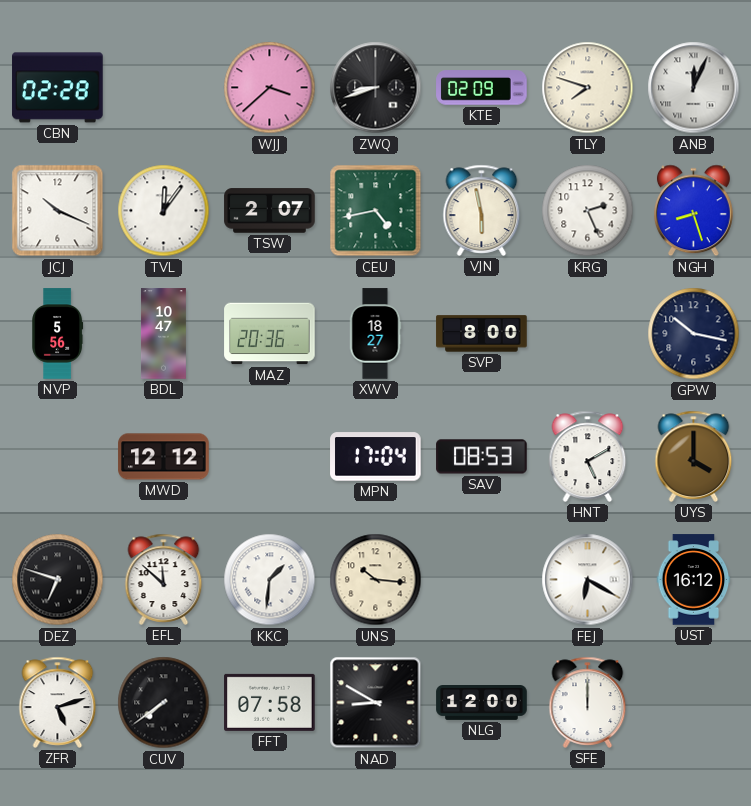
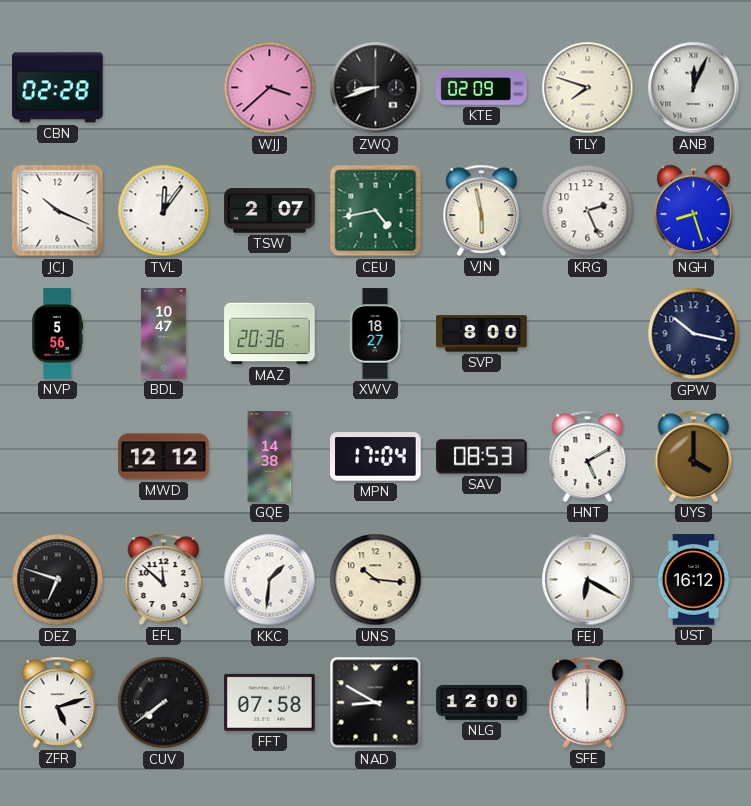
GQE: none -> 14:38
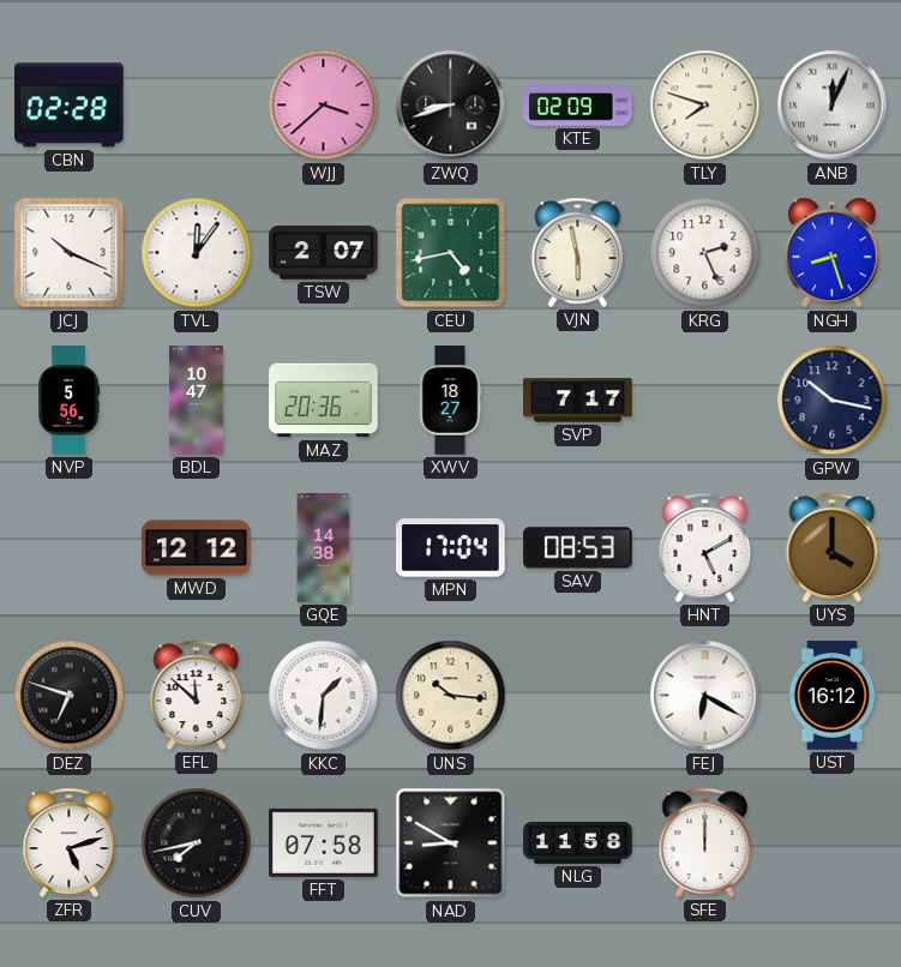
SVP: 8:00 -> 7:17
CUV: 7:39 -> 7:43
NLG: 12:00 -> 11:58
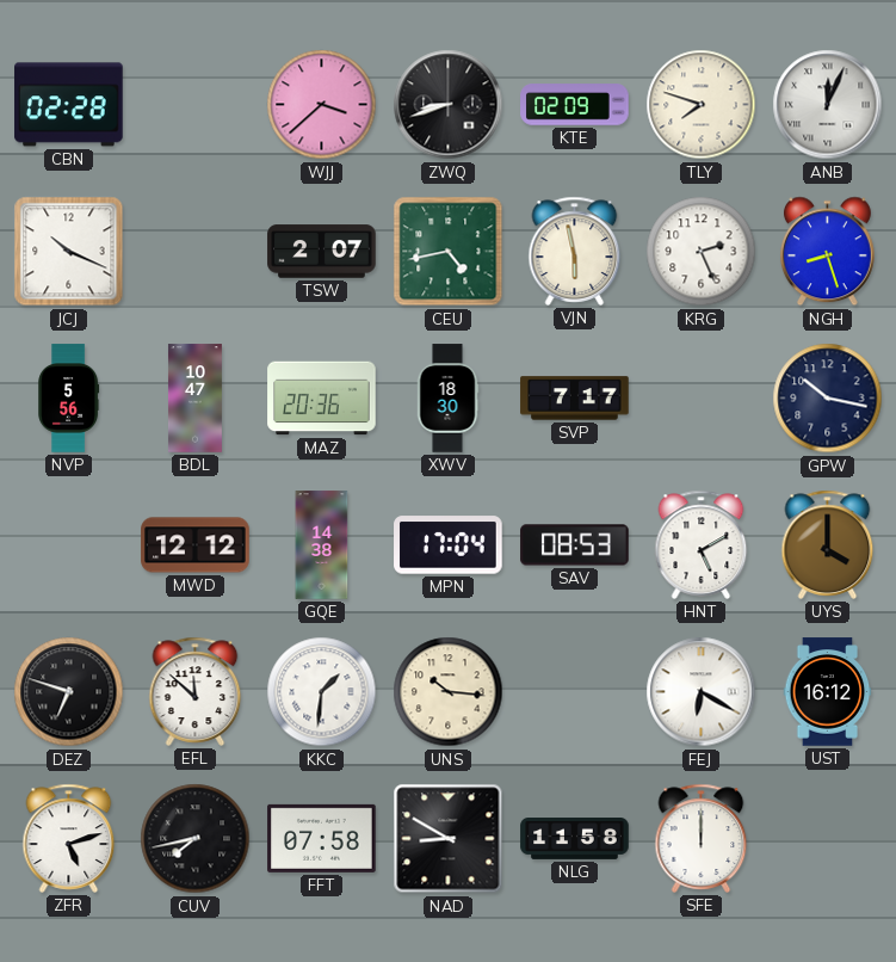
TVL: 12:06 -> none
XWV: 18:27 -> 18:30
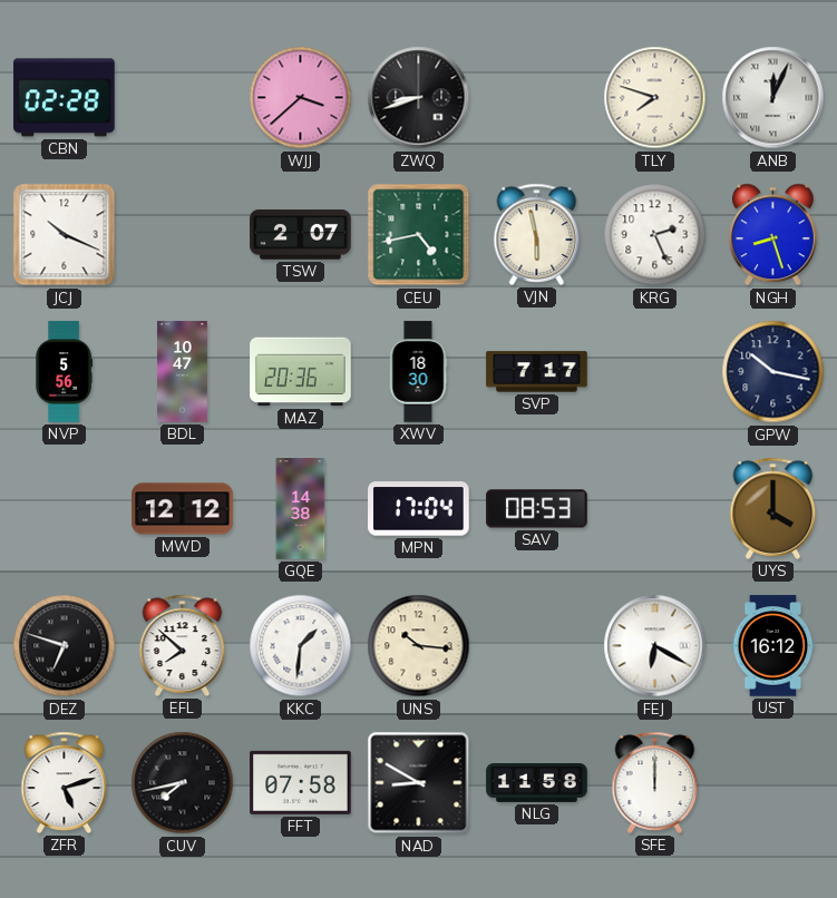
KTE: 02:09 -> none
HNT: 5:10 -> none
EFL: 11:52 -> 7:52
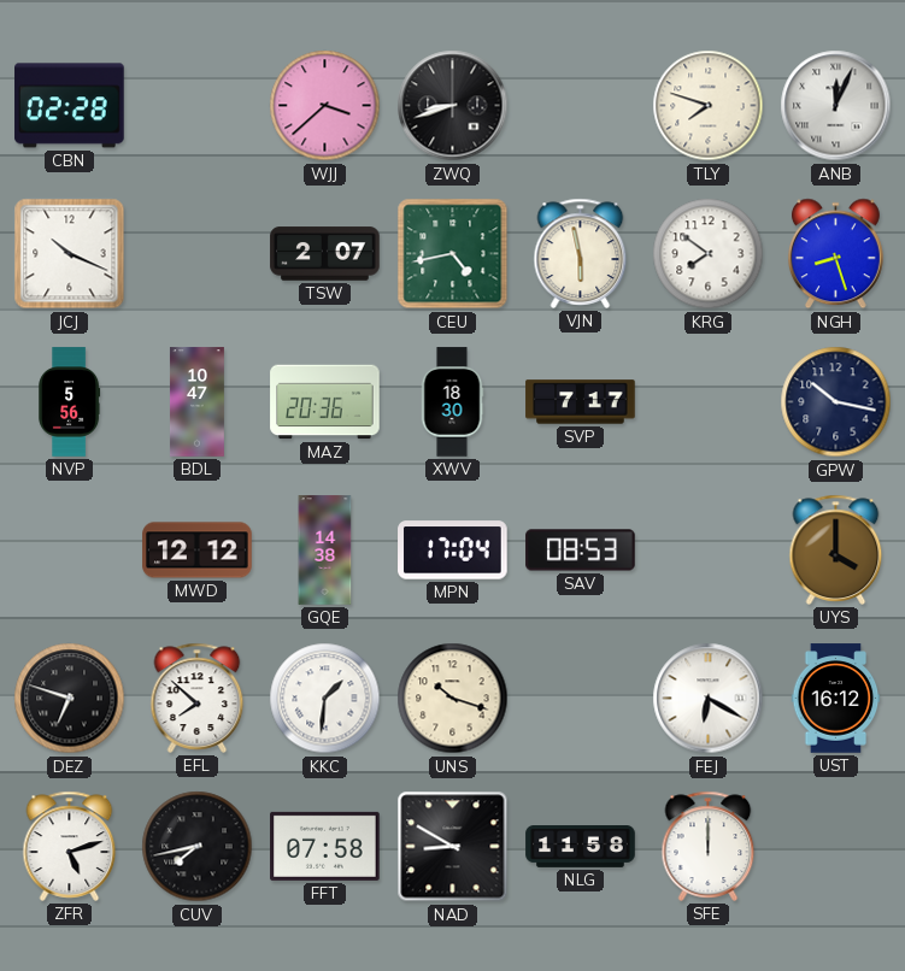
KRG: 2:26 -> 7:51
UNS: 10:16 -> 10:18
